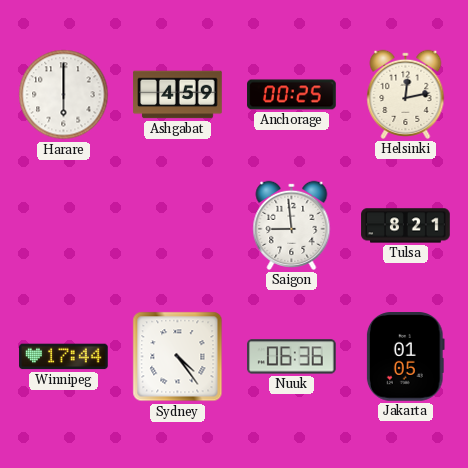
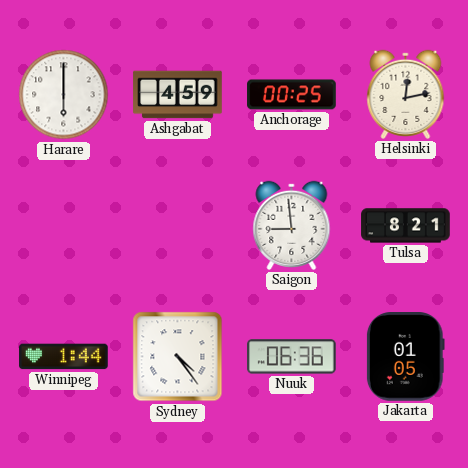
Winnipeg: 17:44 -> 1:44
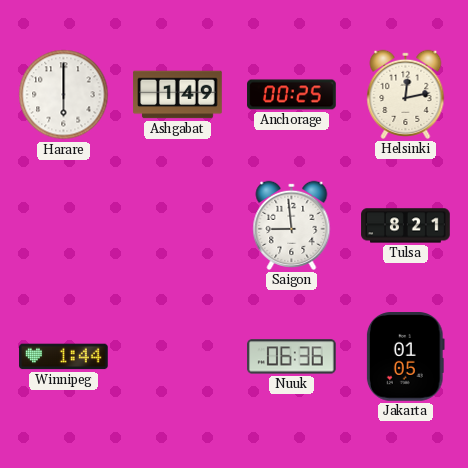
Ashgabat: 4:59 -> 1:49
Sydney: 4:24 -> none
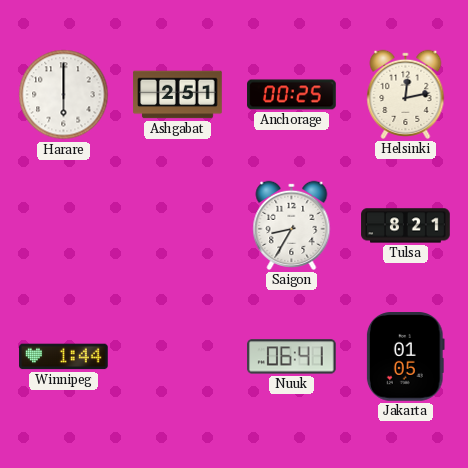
Ashgabat: 1:49 -> 2:51
Saigon: 8:59 -> 8:35
Nuuk: 06:36 -> 06:41
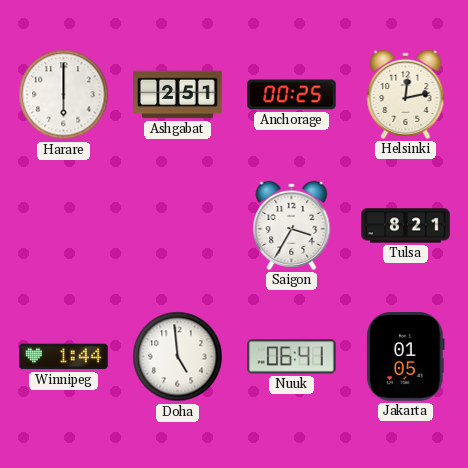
Saigon: 8:35 -> 3:35
Doha: none -> 4:59
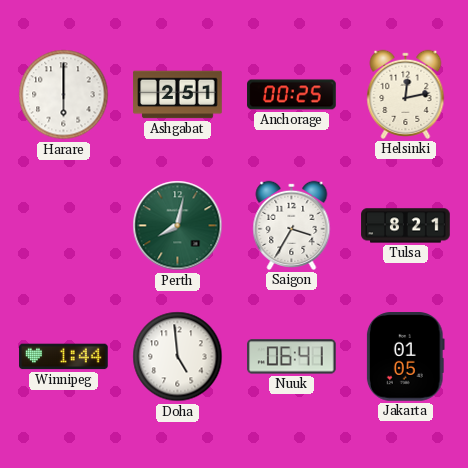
Perth: none -> 8:02
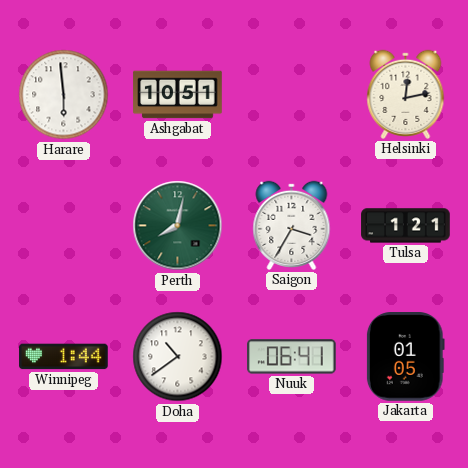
Harare: 6:00 -> 5:59
Ashgabat: 2:51 -> 10:51
Anchorage: 00:25 -> none
Tulsa: 8:21 -> 1:21
Doha: 4:59 -> 10:39
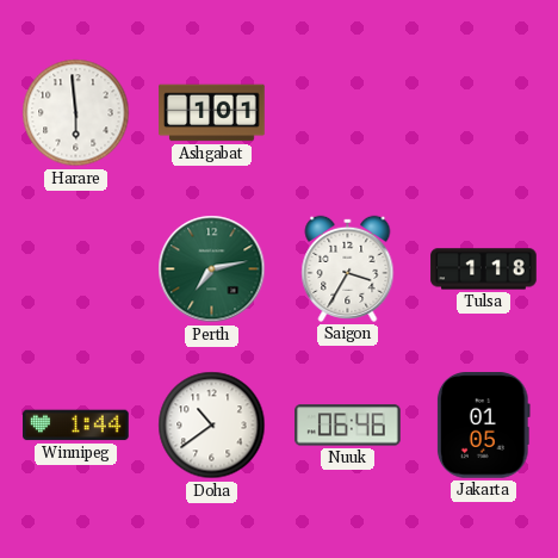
Ashgabat: 10:51 -> 1:01
Helsinki: 12:13 -> none
Perth: 8:02 -> 7:13
Tulsa: 1:21 -> 1:18
Nuuk: 06:41 -> 06:46
